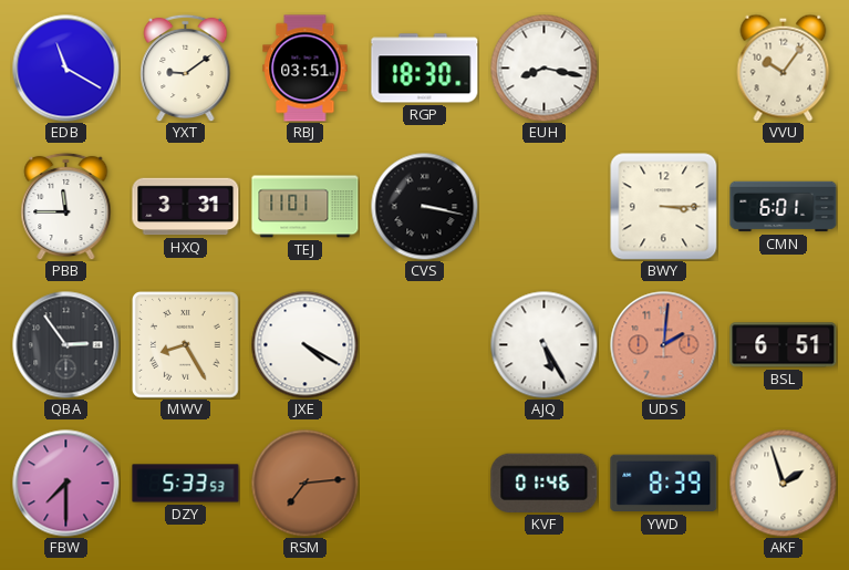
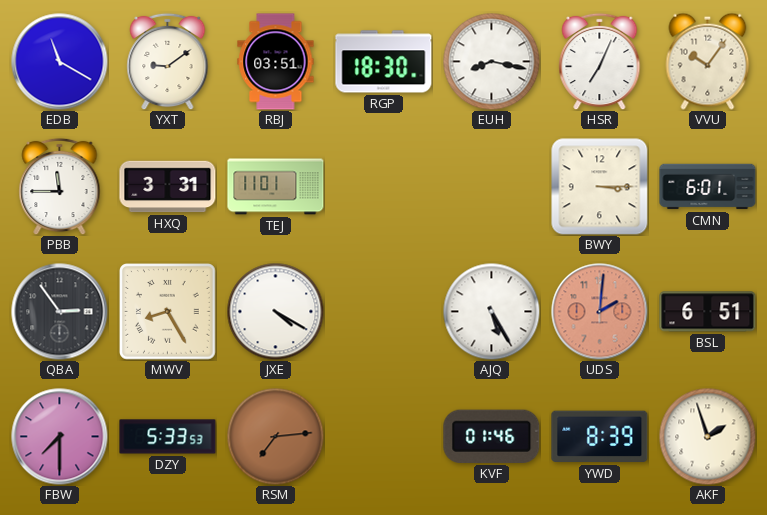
HSR: none -> 7:04
CVS: 3:17 -> none
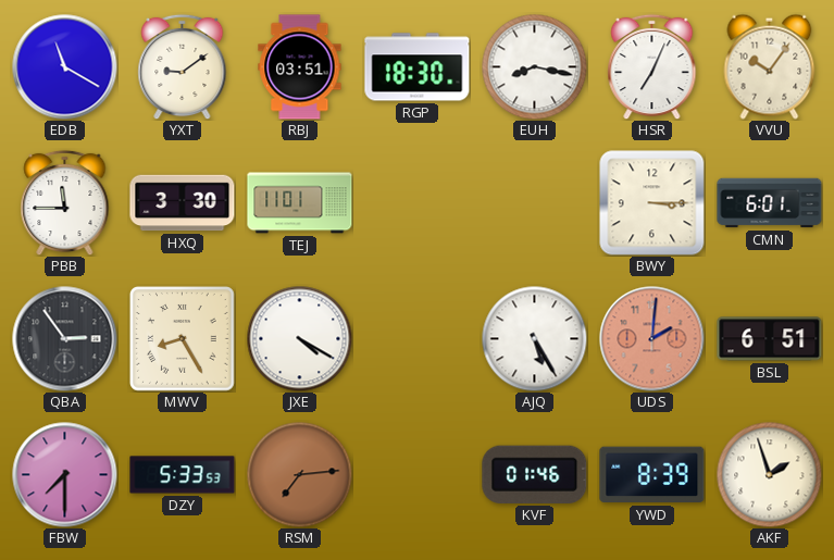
HXQ: 3:31 -> 3:30
